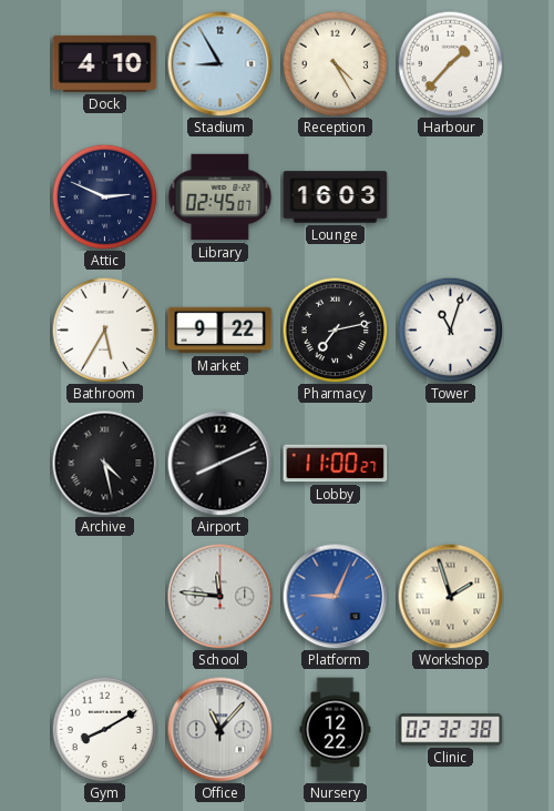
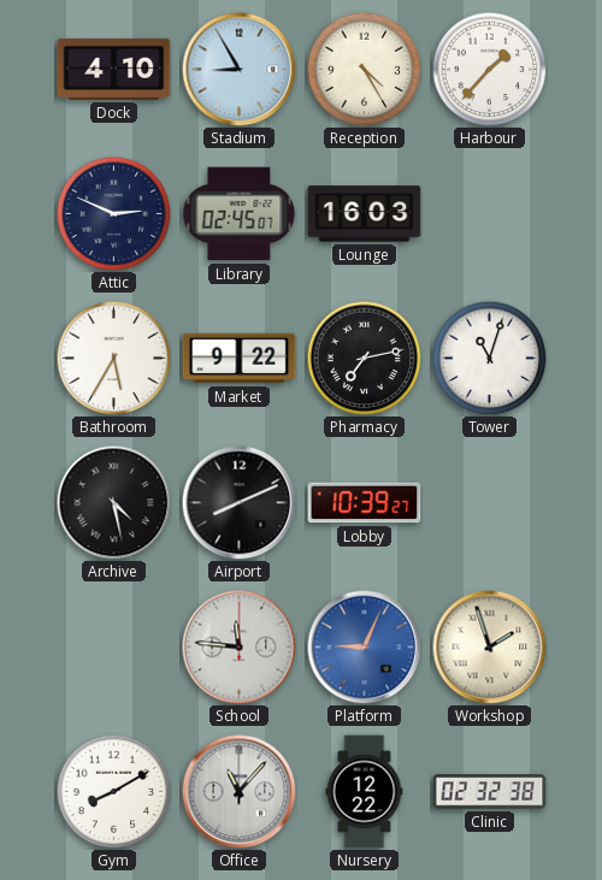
Lobby: 11:00 -> 10:39
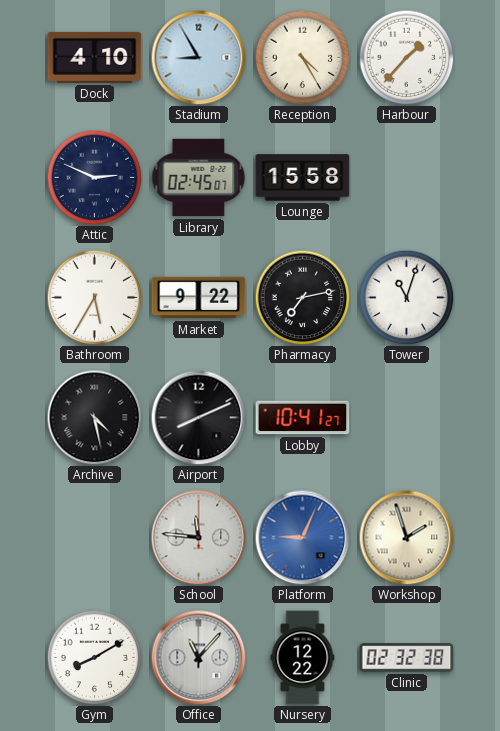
Lounge: 16:03 -> 15:58
Lobby: 10:39 -> 10:41
